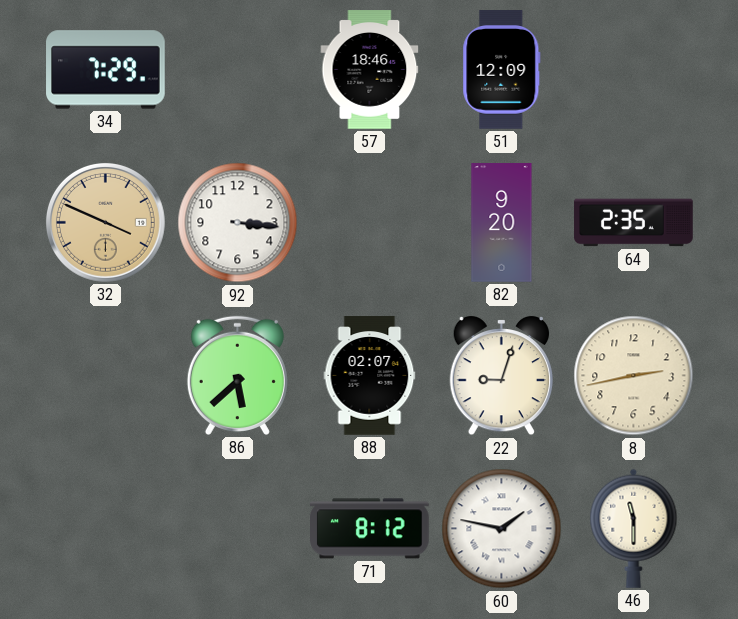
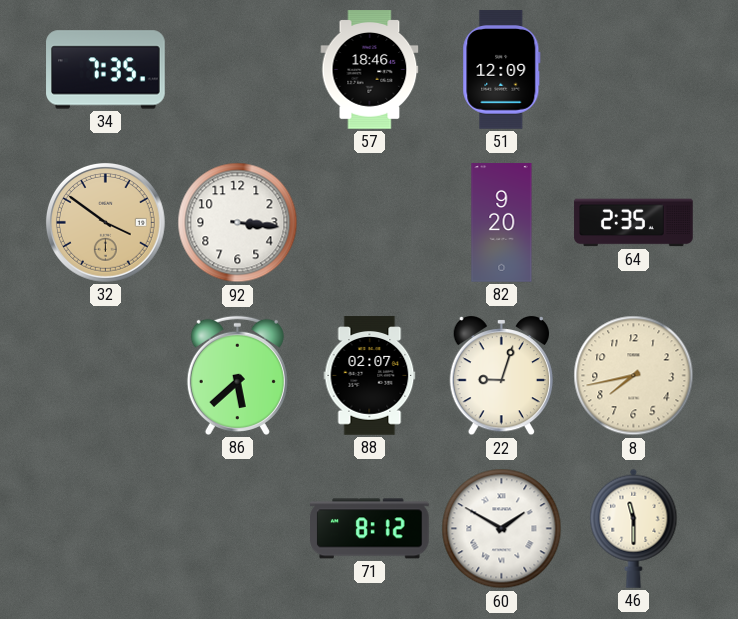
34: 7:29 -> 7:35
32: 3:49 -> 3:51
8: 2:43 -> 7:43
60: 1:47 -> 1:50
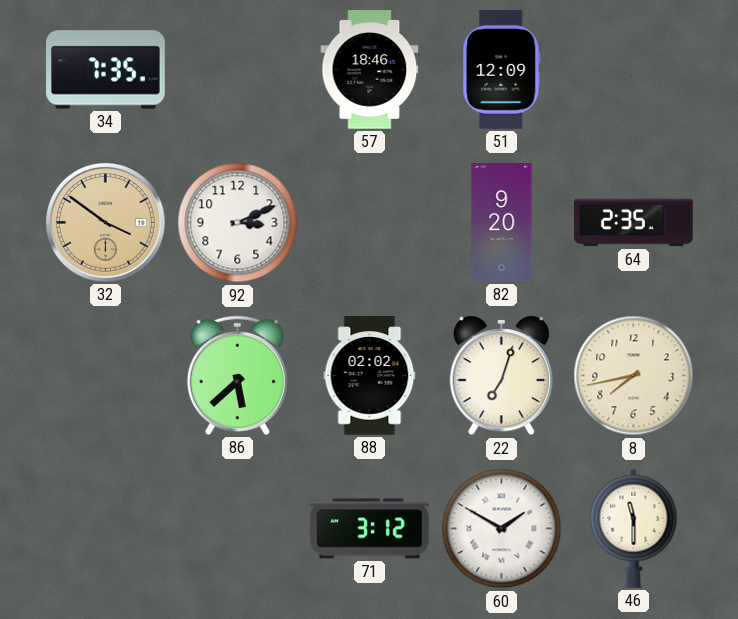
92: 3:16 -> 3:11
88: 02:07 -> 02:02
22: 9:03 -> 7:03
71: 8:12 -> 3:12
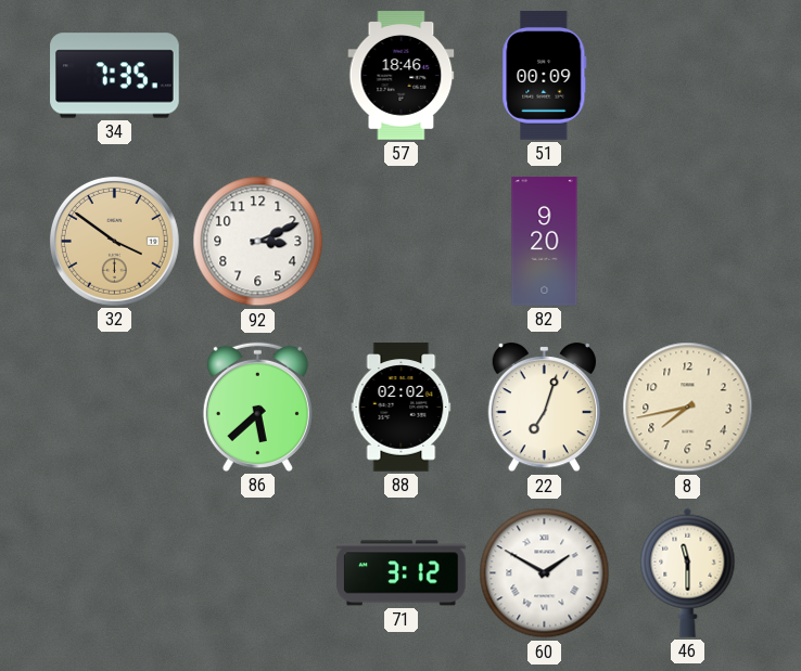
51: 12:09 -> 00:09
64: 2:35 -> none
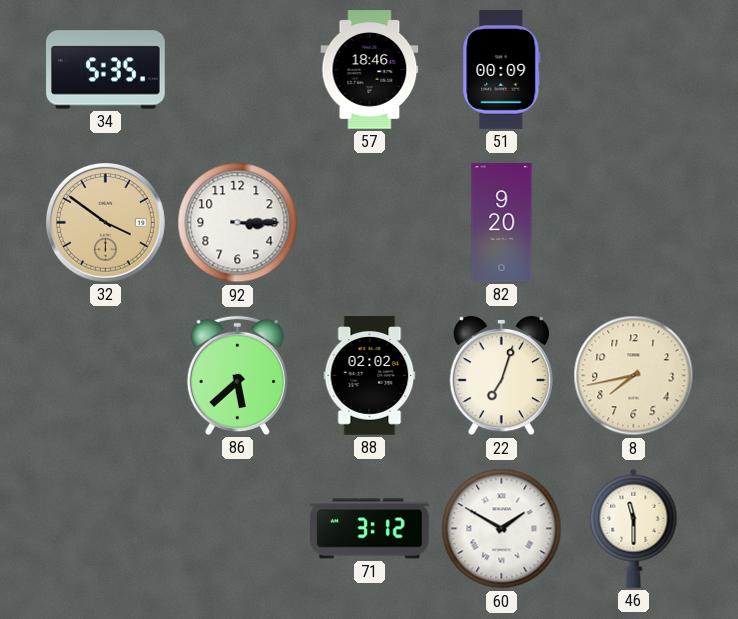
34: 7:35 -> 5:35
92: 3:11 -> 3:15
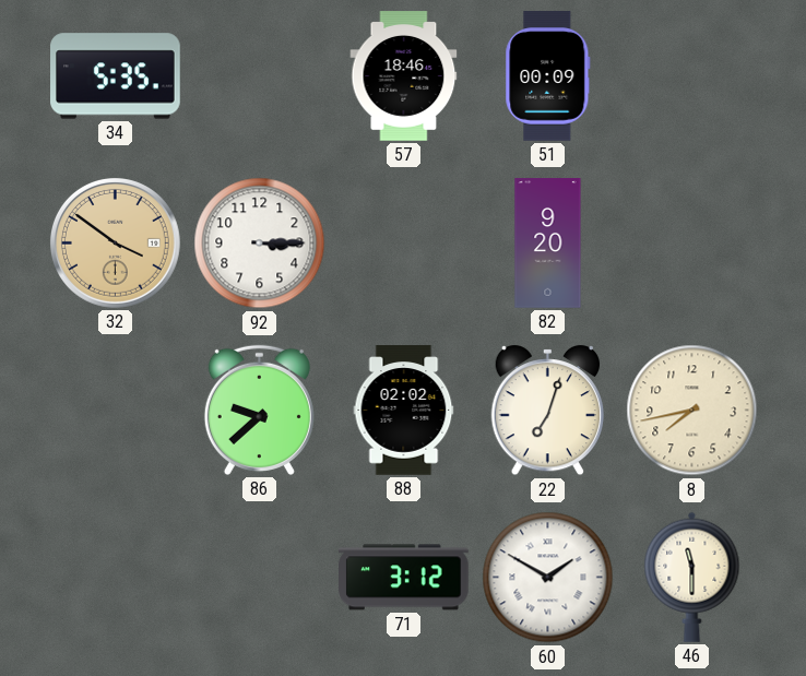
86: 5:38 -> 9:38
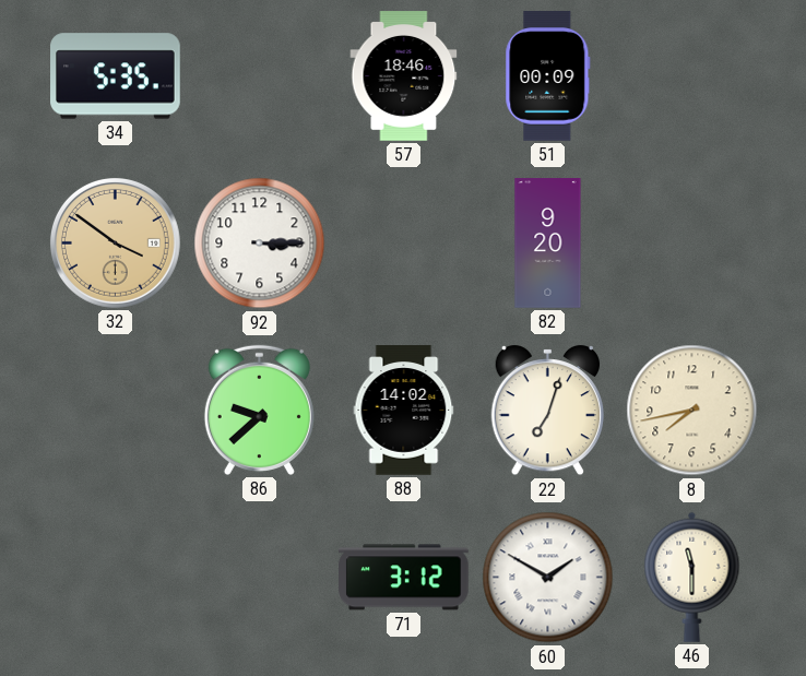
88: 02:02 -> 14:02
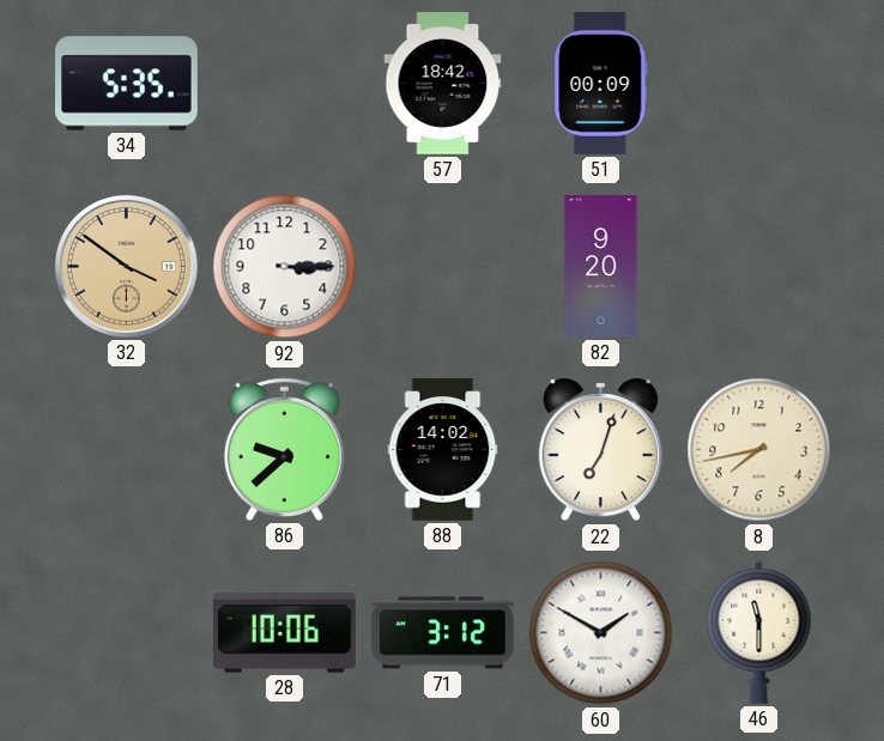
57: 18:46 -> 18:42
28: none -> 10:06
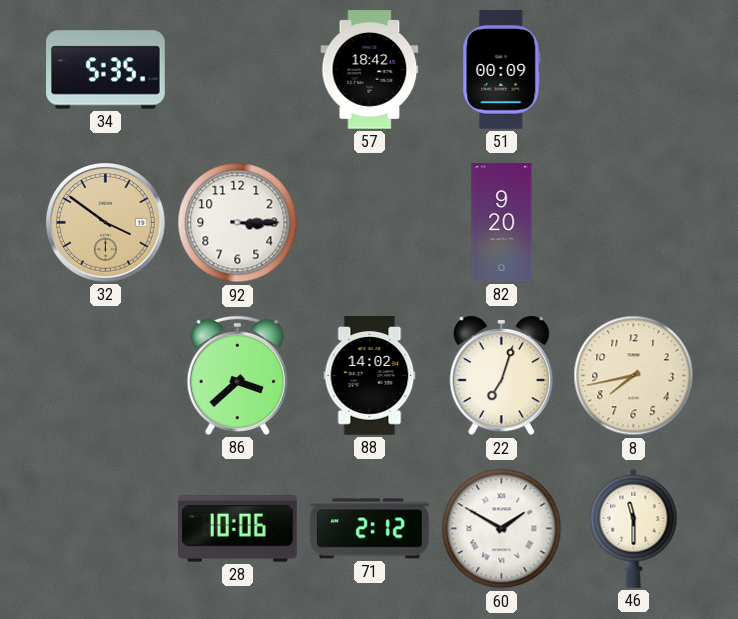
86: 9:38 -> 3:38
71: 3:12 -> 2:12
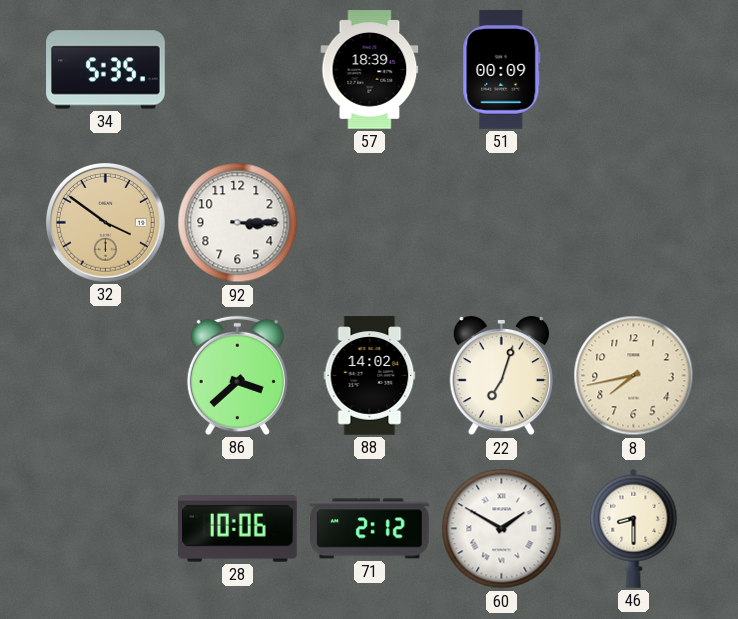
57: 18:42 -> 18:39
82: 9:20 -> none
46: 11:30 -> 8:30
